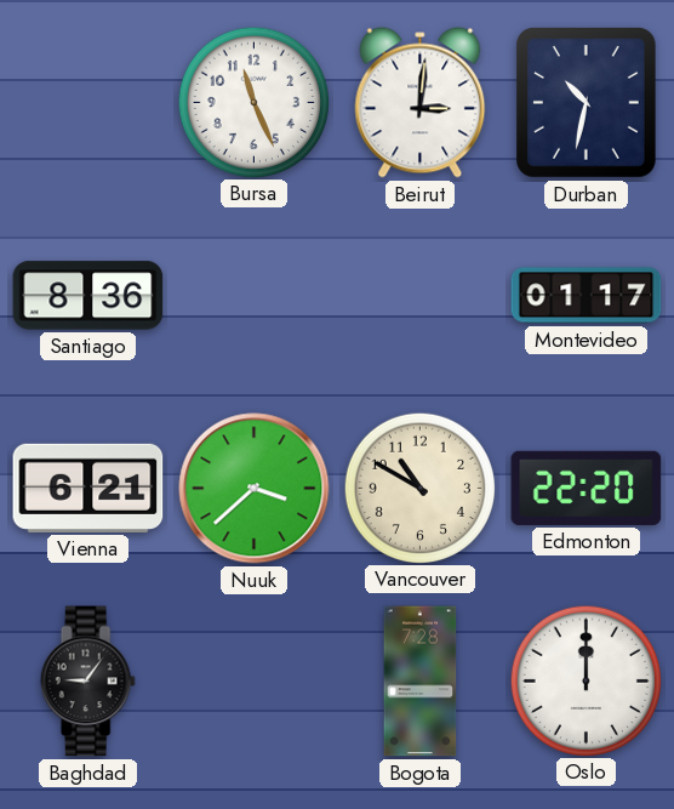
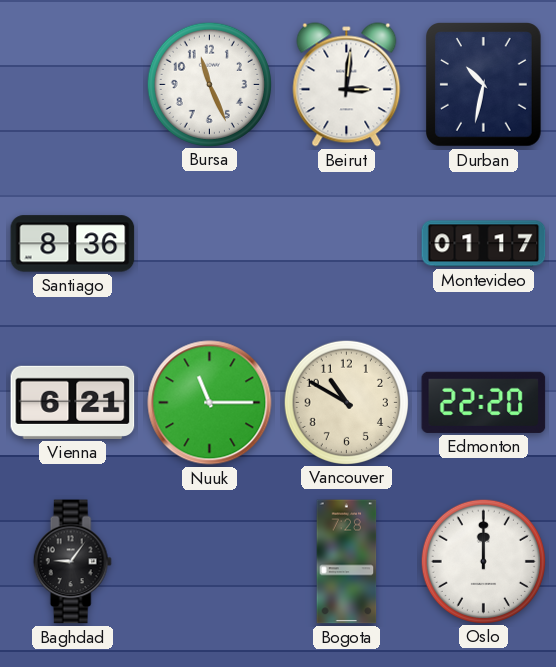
Nuuk: 3:38 -> 11:15
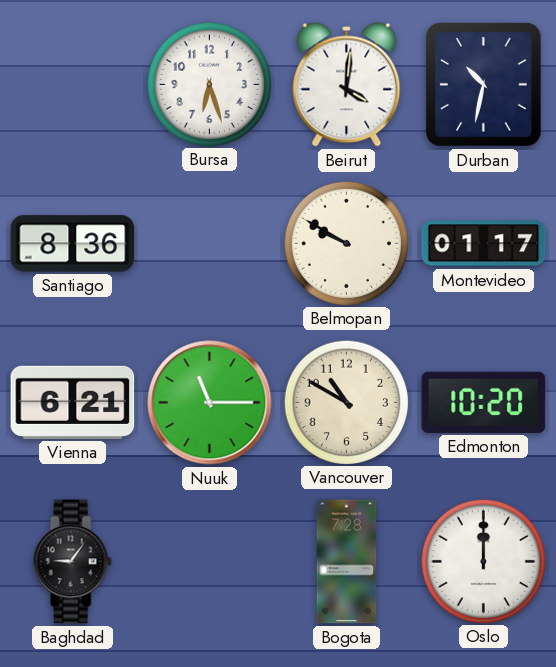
Bursa: 11:26 -> 6:27
Beirut: 3:01 -> 4:01
Belmopan: none -> 9:50
Edmonton: 22:20 -> 10:20
